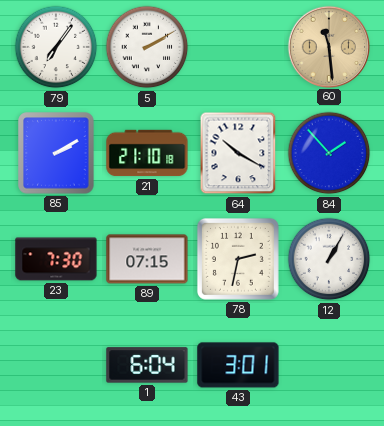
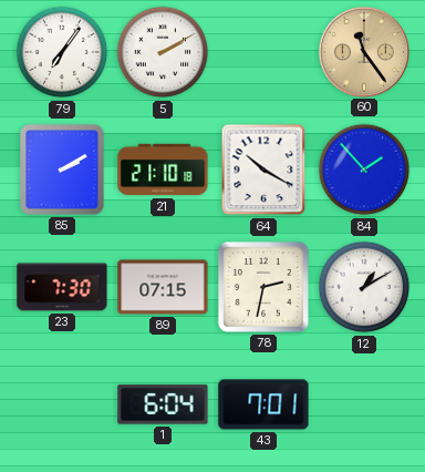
60: 11:29 -> 11:24
12: 1:05 -> 1:10
43: 3:01 -> 7:01
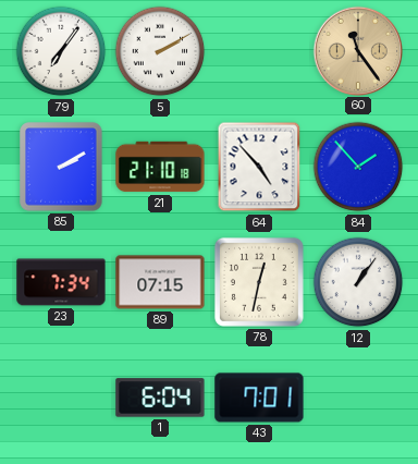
64: 10:20 -> 4:53
23: 7:30 -> 7:34
78: 2:32 -> 12:32
12: 1:10 -> 1:06
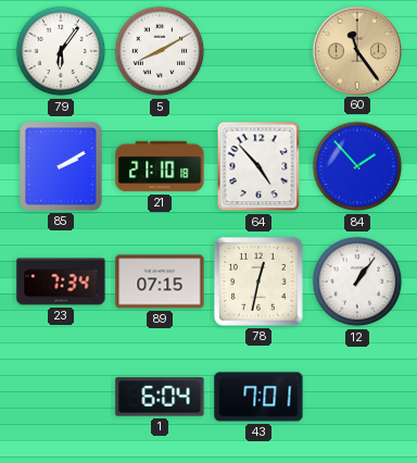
79: 7:06 -> 6:06
5: 2:10 -> 8:10
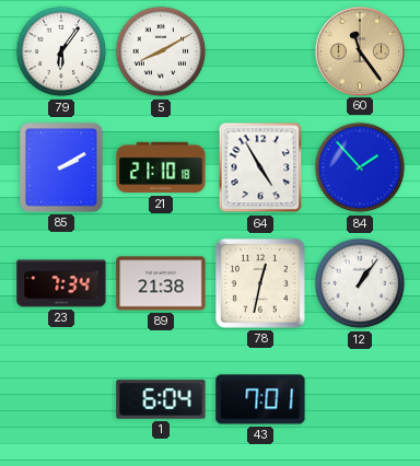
64: 4:53 -> 4:55
89: 07:15 -> 21:38
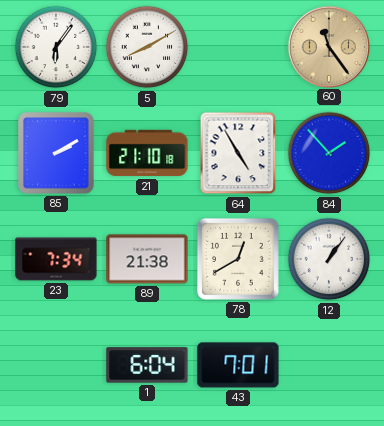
78: 12:32 -> 12:40
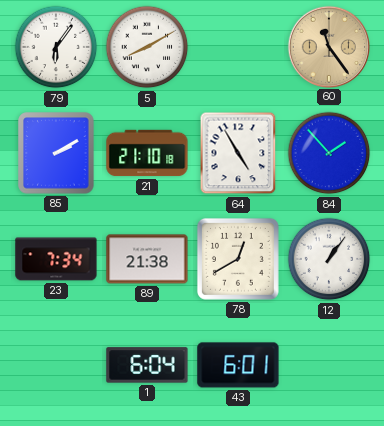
43: 7:01 -> 6:01
